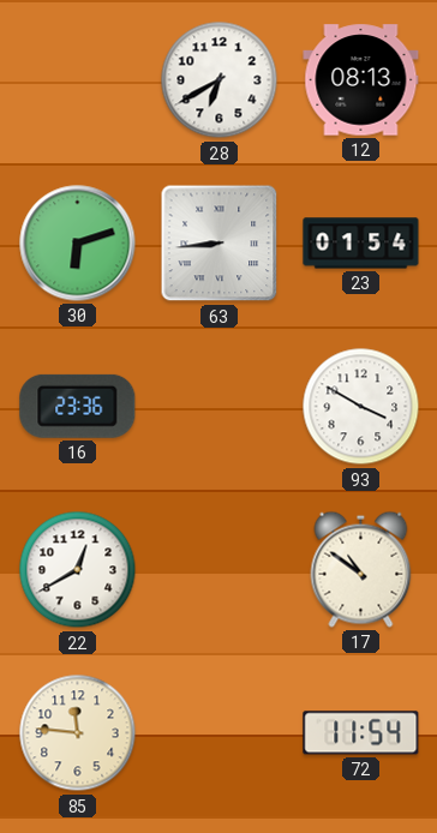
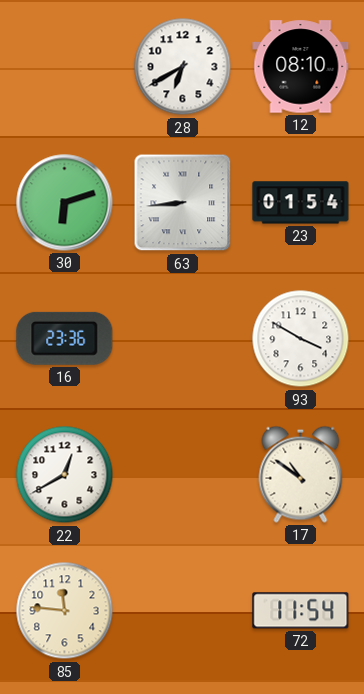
12: 08:13 -> 08:10
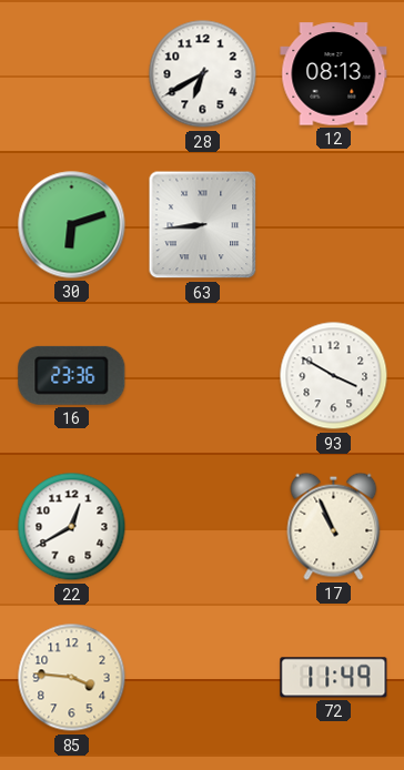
12: 08:10 -> 08:13
23: 01:54 -> none
17: 10:51 -> 10:56
85: 11:46 -> 3:46
72: 11:54 -> 11:49
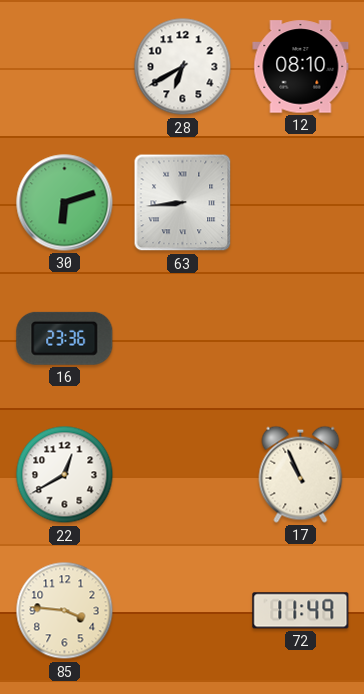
12: 08:13 -> 08:10
93: 3:50 -> none
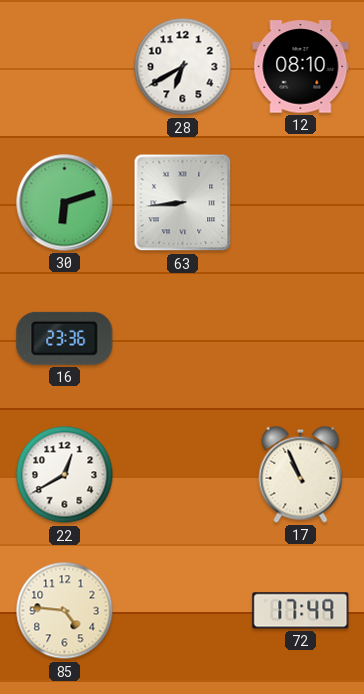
85: 3:46 -> 4:46
72: 11:49 -> 17:49
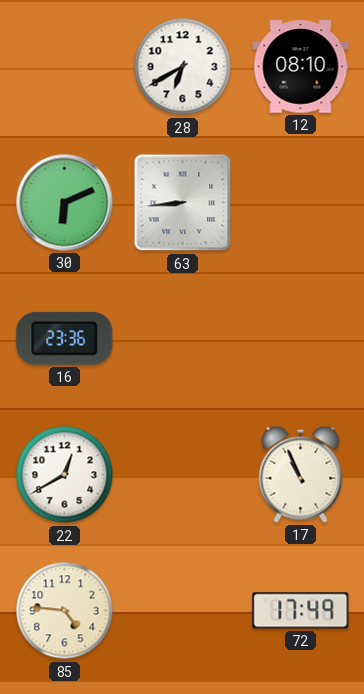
30: 6:12 -> 6:11
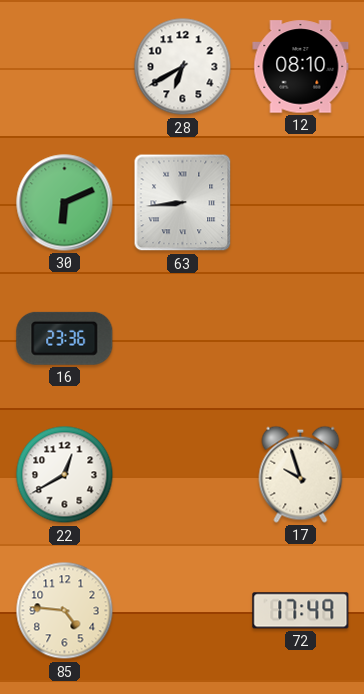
17: 10:56 -> 9:57
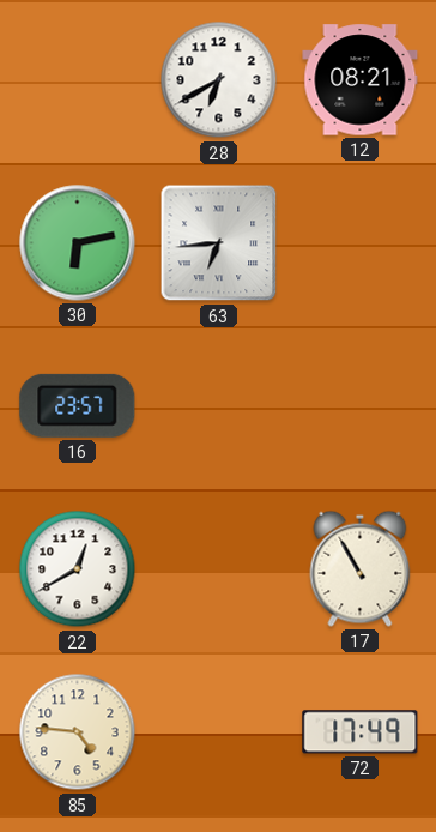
12: 08:10 -> 08:21
30: 6:11 -> 6:13
63: 8:44 -> 6:44
16: 23:36 -> 23:57
17: 9:57 -> 10:55
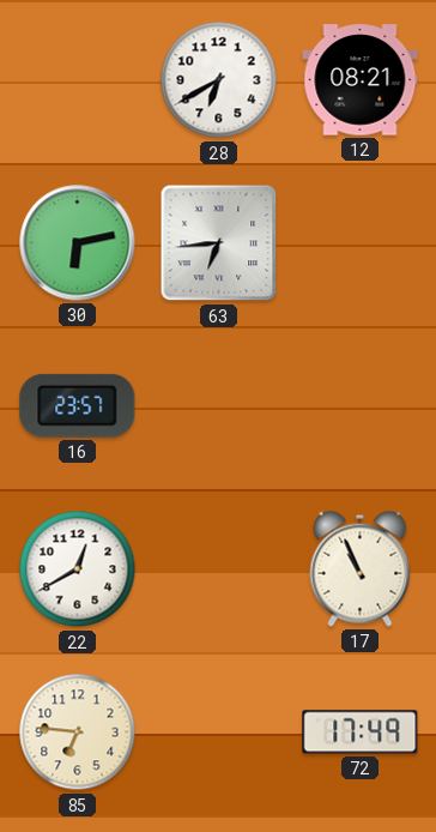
17: 10:55 -> 10:56
85: 4:46 -> 6:46
